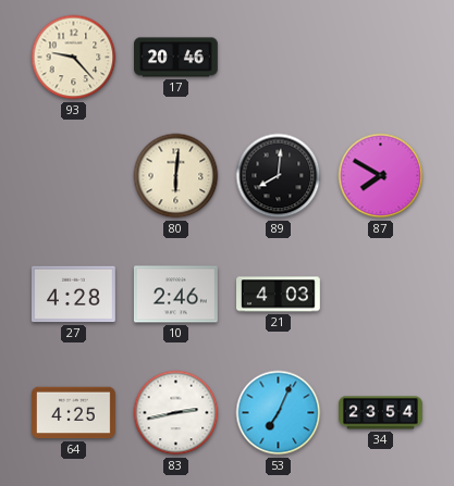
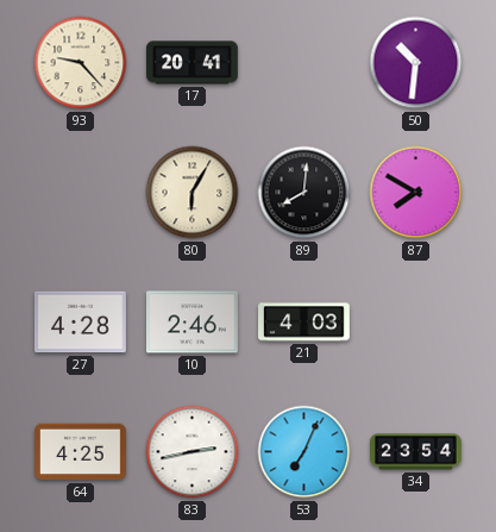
17: 20:46 -> 20:41
50: none -> 10:31
80: 6:01 -> 6:05
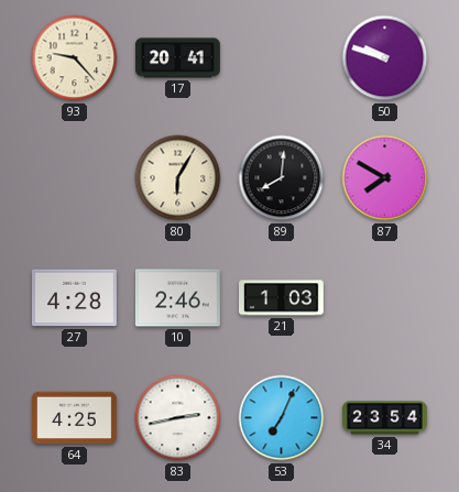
50: 10:31 -> 9:48
21: 4:03 -> 1:03
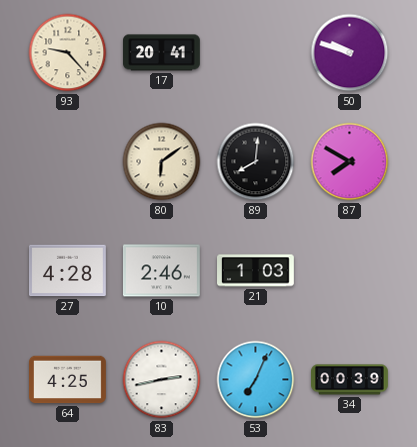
80: 6:05 -> 6:09
34: 23:54 -> 00:39
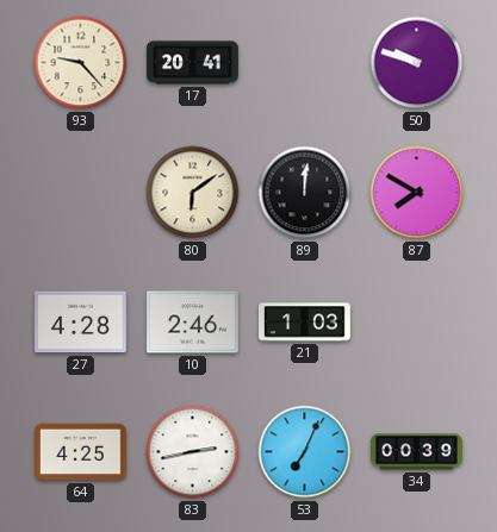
89: 8:01 -> 12:01
